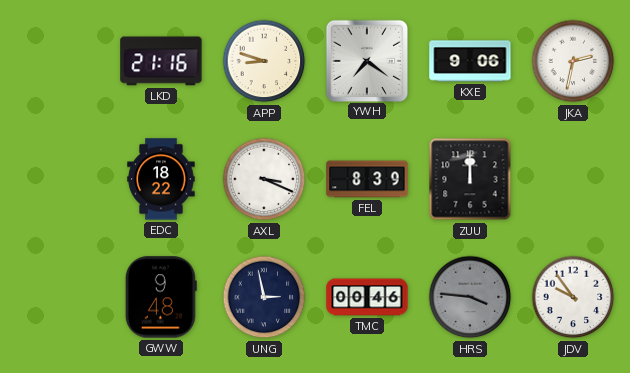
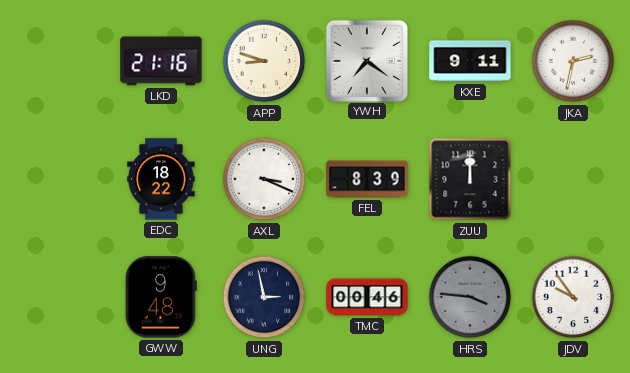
KXE: 9:06 -> 9:11
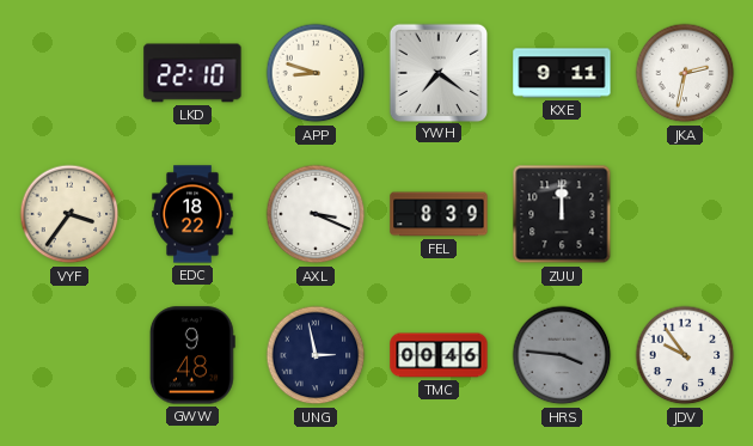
LKD: 21:16 -> 22:10
VYF: none -> 3:36
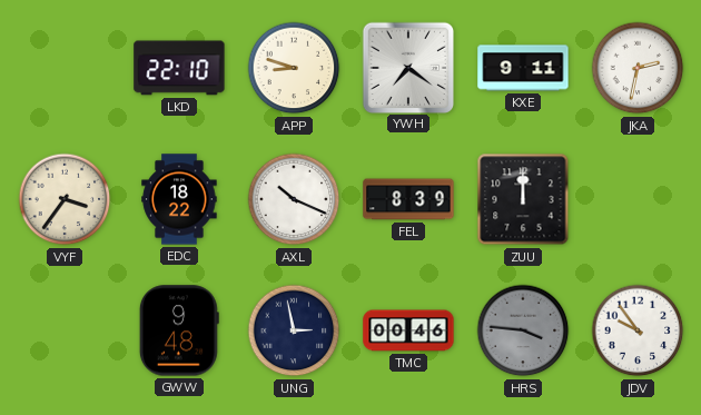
AXL: 3:19 -> 10:19
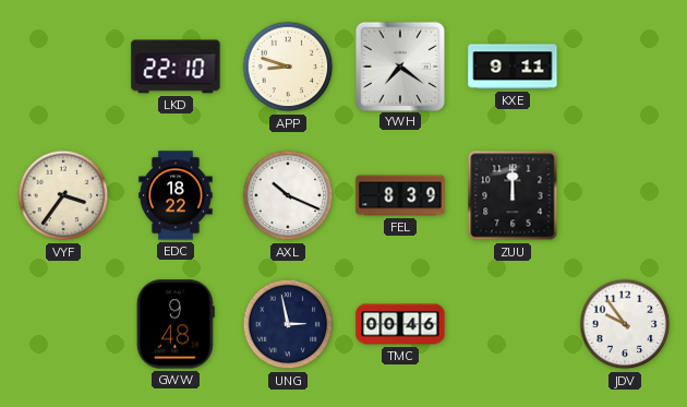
JKA: 2:32 -> none
HRS: 3:46 -> none
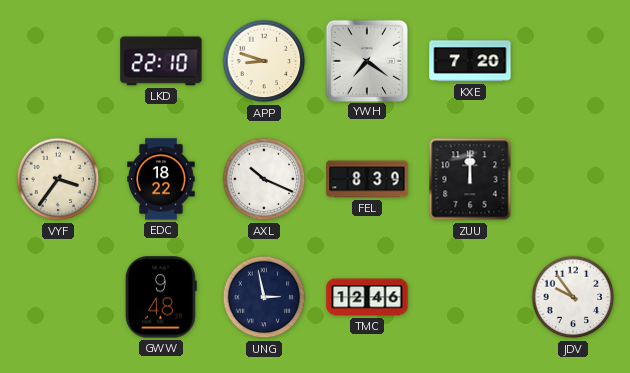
KXE: 9:11 -> 7:20
TMC: 00:46 -> 12:46
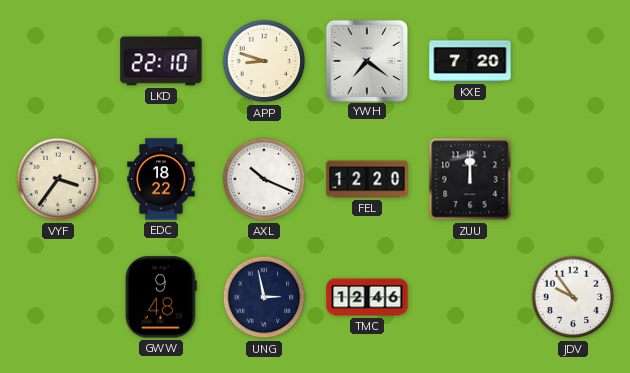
FEL: 8:39 -> 12:20
